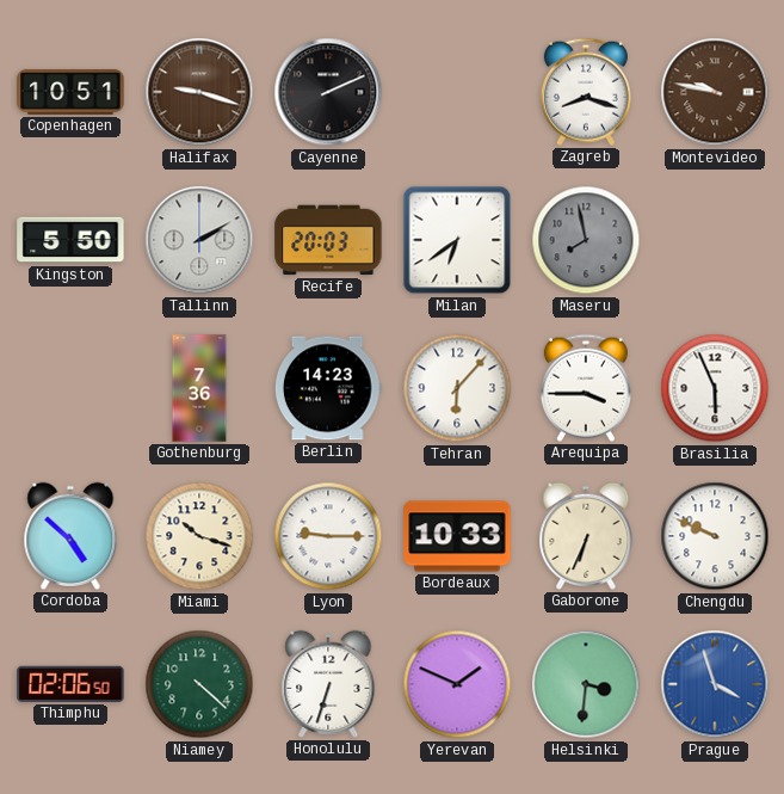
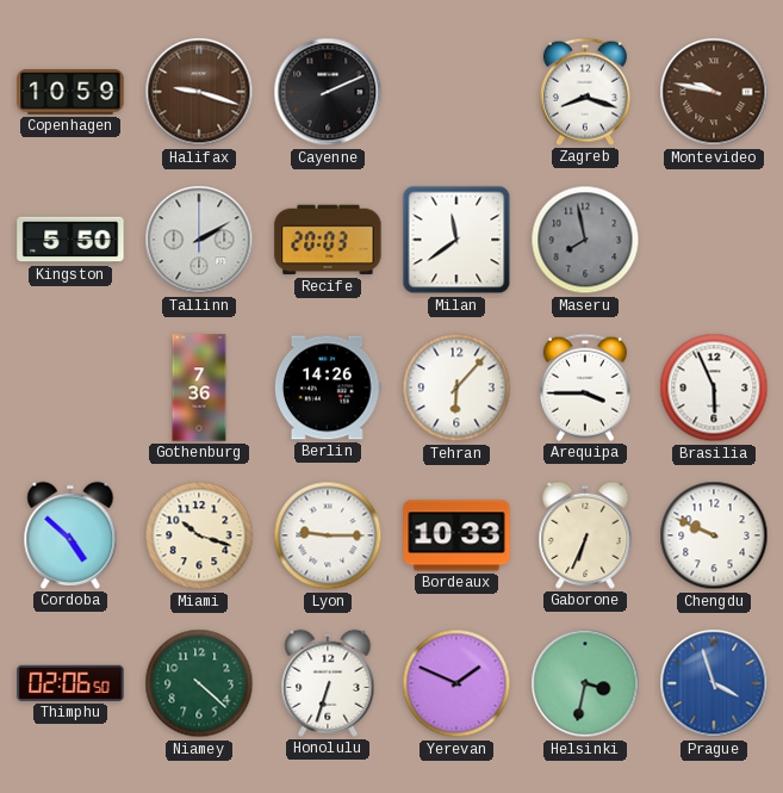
Copenhagen: 10:51 -> 10:59
Milan: 6:39 -> 11:39
Berlin: 14:23 -> 14:26
Helsinki: 3:31 -> 3:32
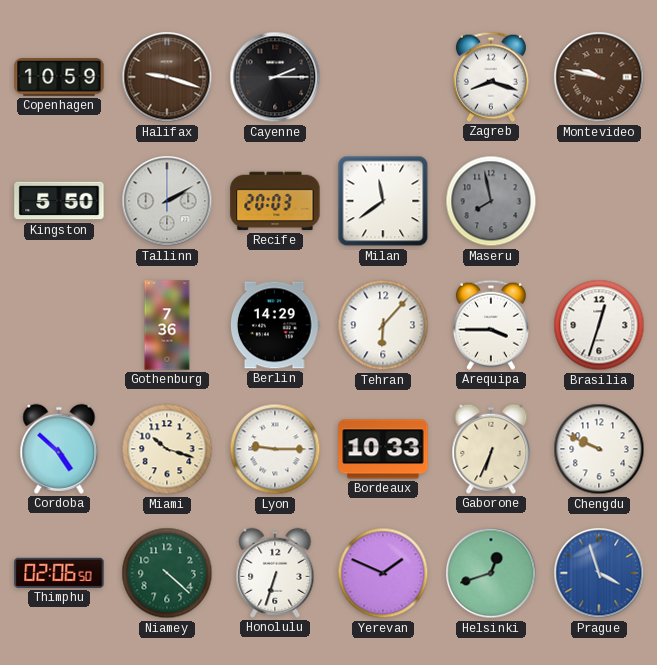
Cayenne: 2:11 -> 2:15
Berlin: 14:26 -> 14:29
Brasilia: 5:56 -> 12:33
Helsinki: 3:32 -> 12:42
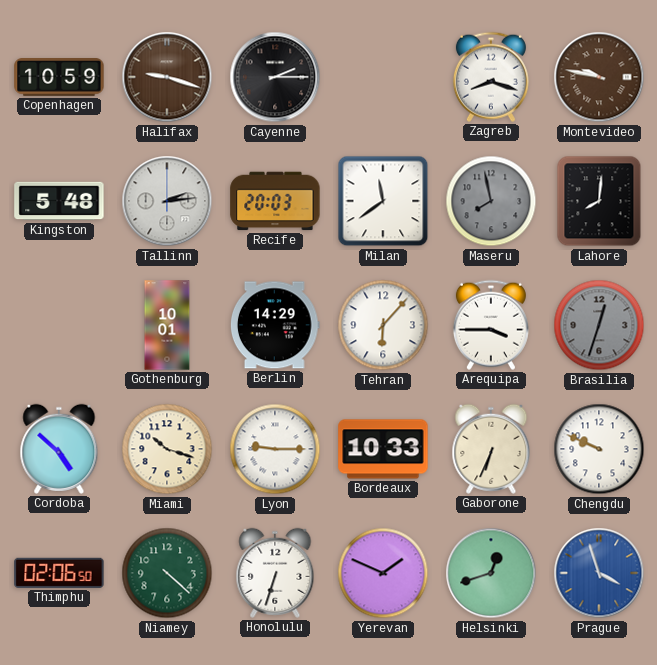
Kingston: 5:50 -> 5:48
Tallinn: 2:10 -> 2:14
Lahore: none -> 8:01
Gothenburg: 7:36 -> 10:01
Brasilia dial: white -> grey
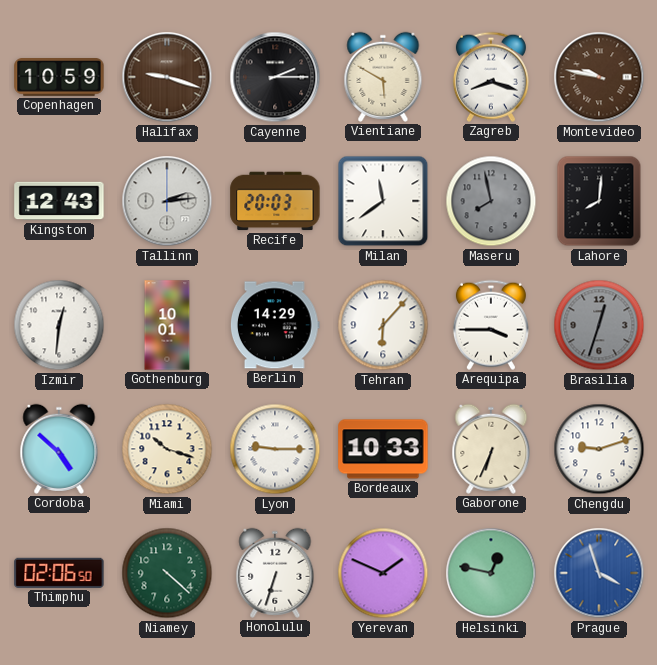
Vientiane: none -> 5:50
Kingston: 5:48 -> 12:43
Izmir: none -> 12:31
Chengdu: 9:49 -> 9:12
Helsinki: 12:42 -> 12:47
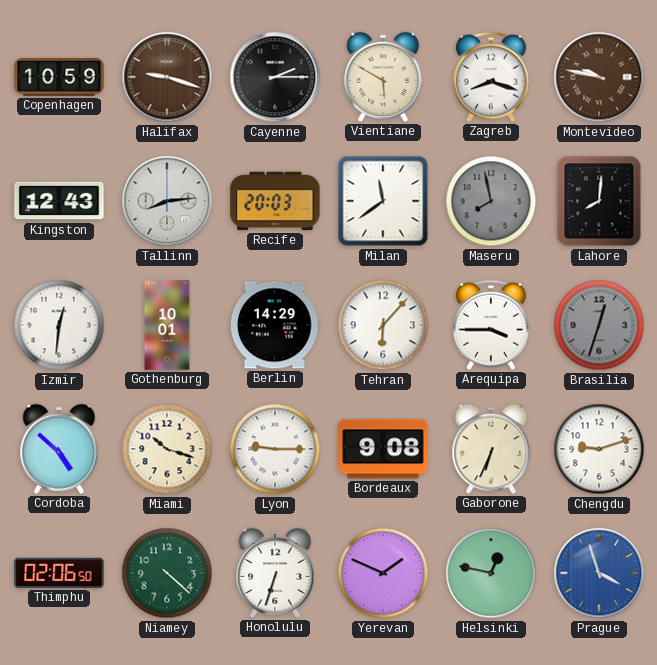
Tallinn: 2:14 -> 8:14
Bordeaux: 10:33 -> 9:08
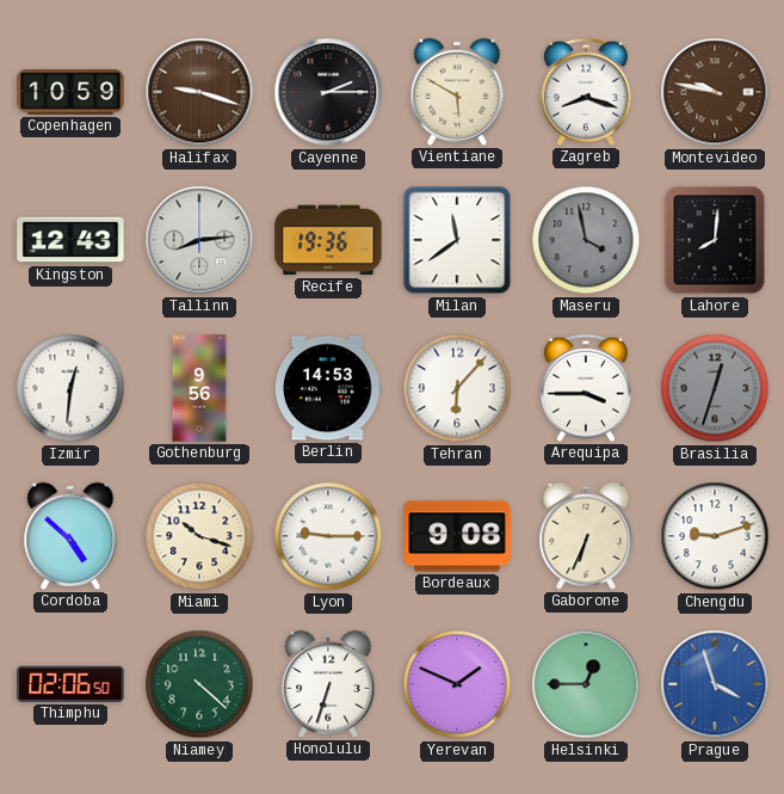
Recife: 20:03 -> 19:36
Maseru: 7:58 -> 3:58
Gothenburg: 10:01 -> 9:56
Berlin: 14:29 -> 14:53
Helsinki: 12:47 -> 12:45
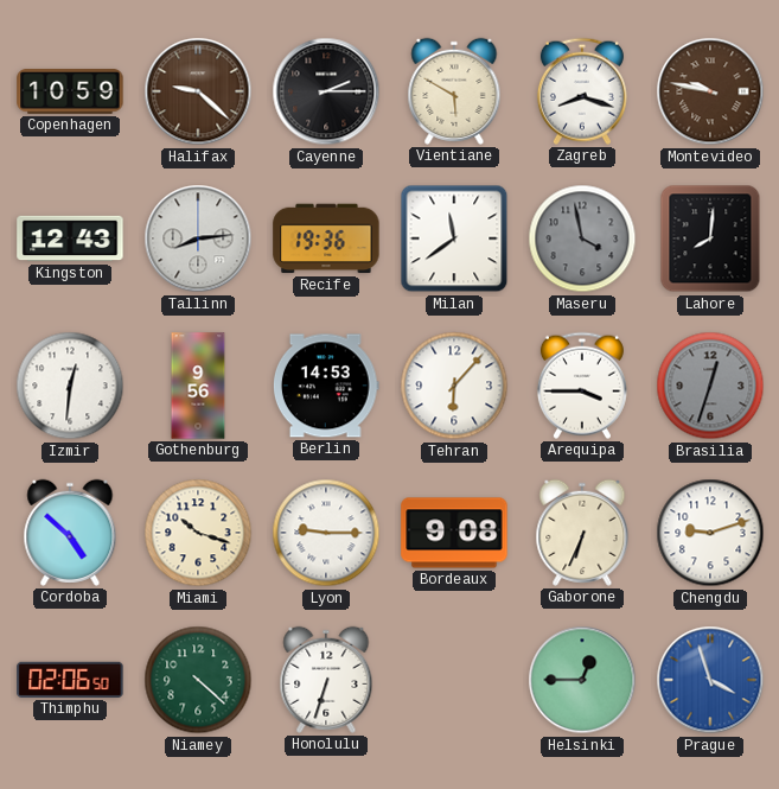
Halifax: 9:18 -> 9:22
Yerevan: 1:49 -> none
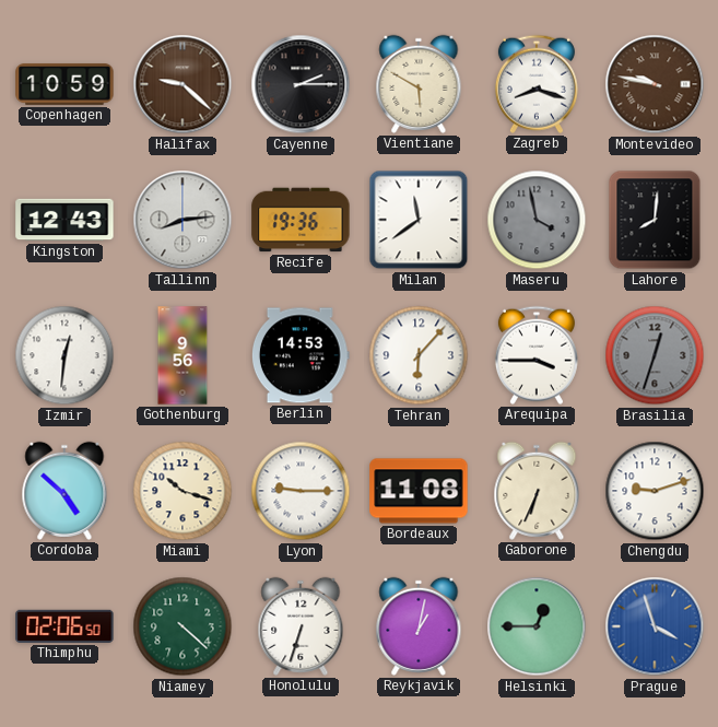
Bordeaux: 9:08 -> 11:08
Reykjavik: none -> 1:02
